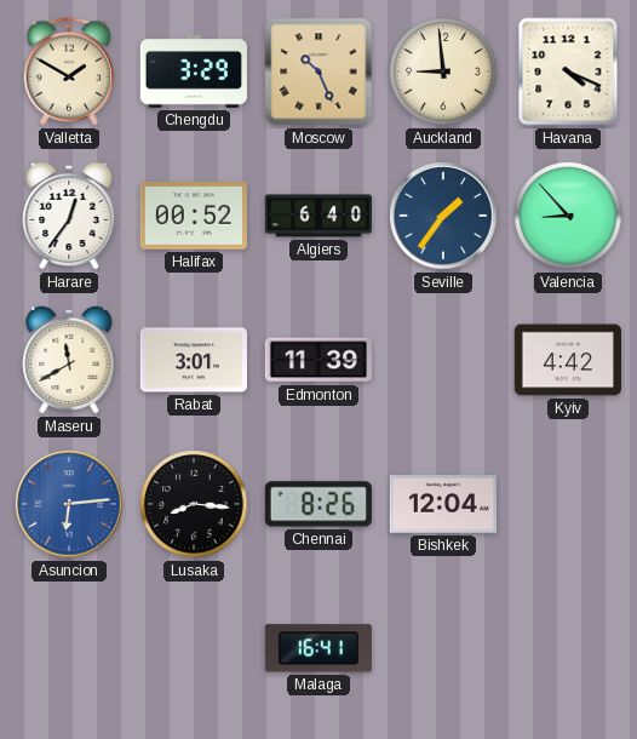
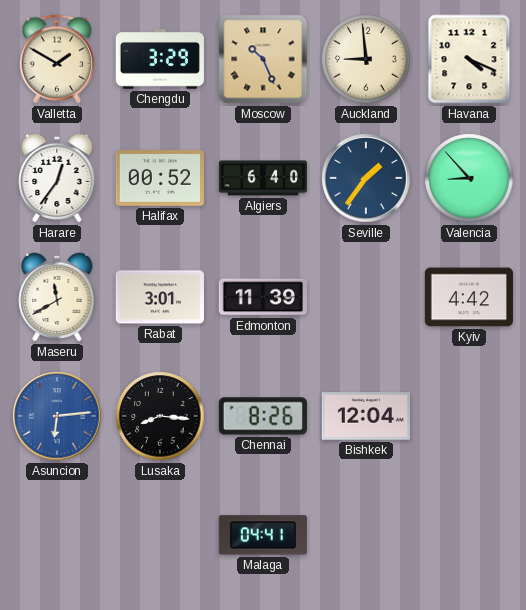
Malaga: 16:41 -> 04:41
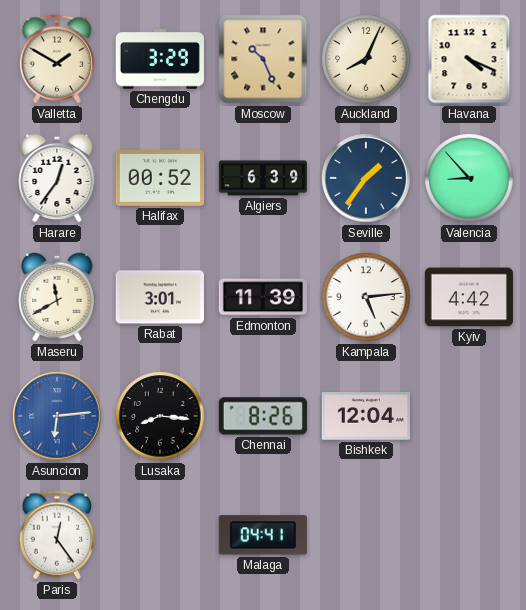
Auckland: 8:59 -> 8:04
Algiers: 6:40 -> 6:39
Kampala: none -> 5:14
Paris: none -> 12:24
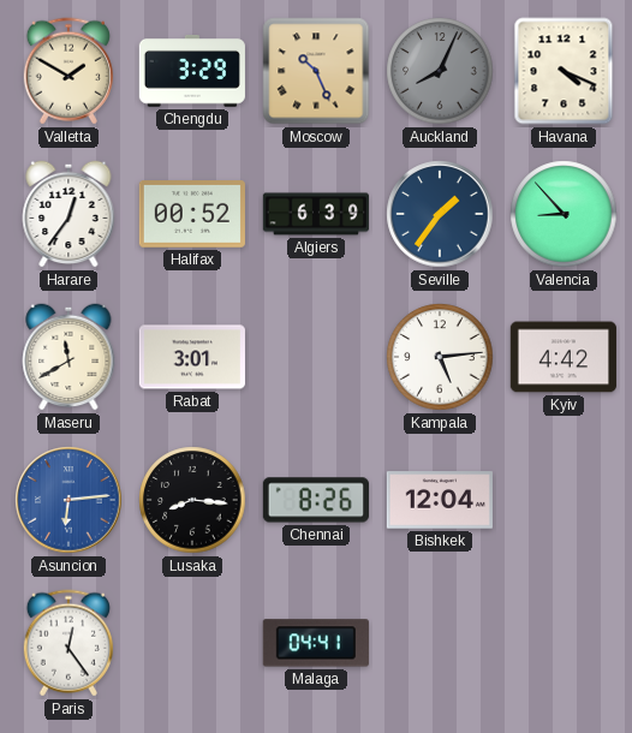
Auckland dial: cream -> grey
Edmonton: 11:39 -> none
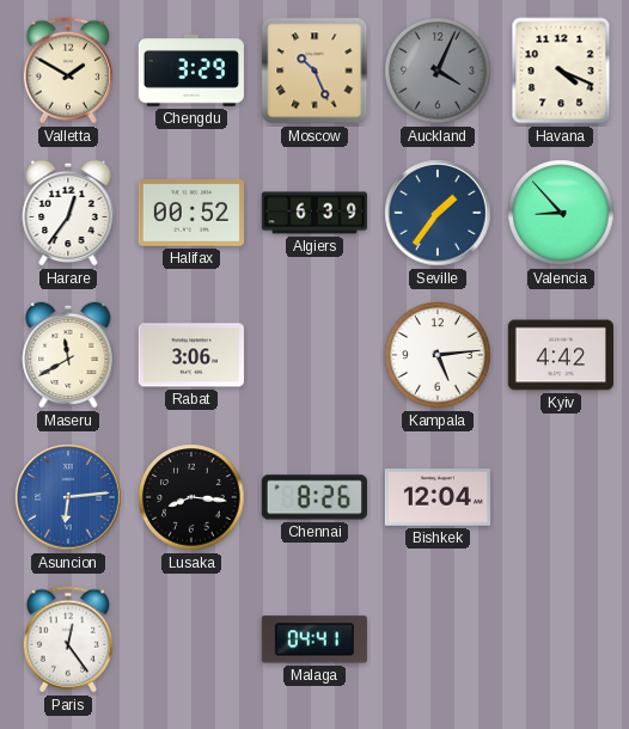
Auckland: 8:04 -> 4:04
Rabat: 3:01 -> 3:06
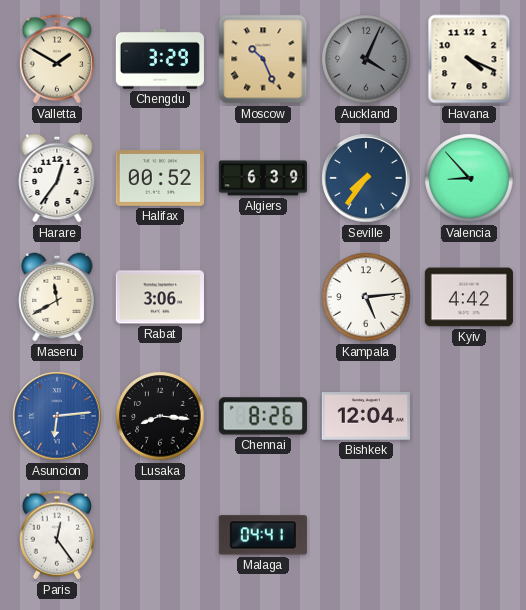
Seville: 1:36 -> 7:36
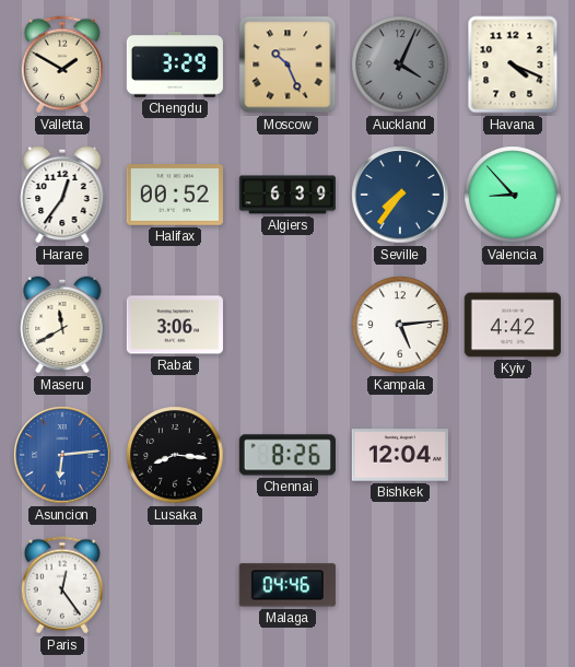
Malaga: 04:41 -> 04:46
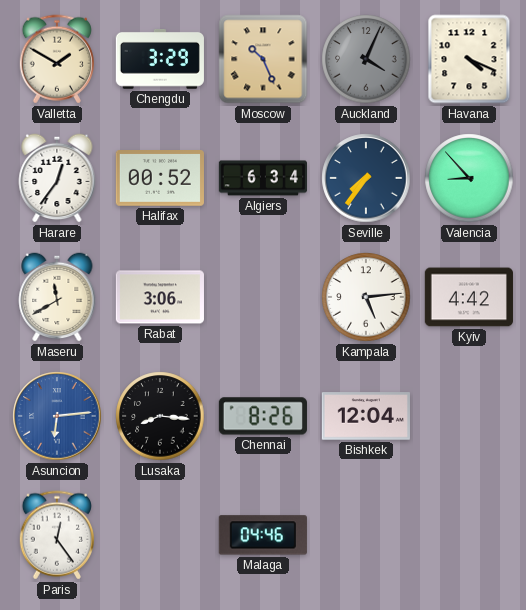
Algiers: 6:39 -> 6:34
